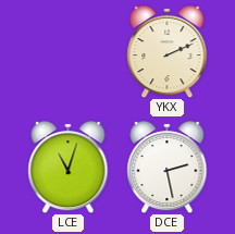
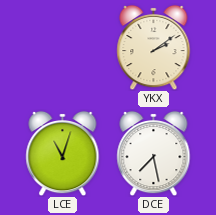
YKX: 2:11 -> 2:09
DCE: 2:28 -> 7:28
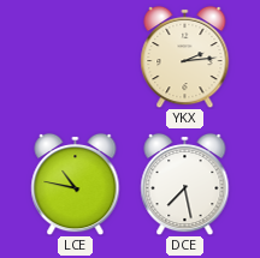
YKX: 2:09 -> 2:14
LCE: 11:03 -> 10:47
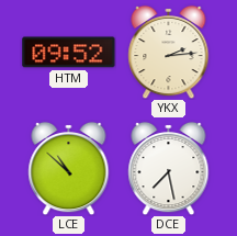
HTM: none -> 09:52
LCE: 10:47 -> 10:52
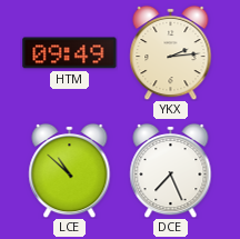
HTM: 09:52 -> 09:49
DCE: 7:28 -> 7:26
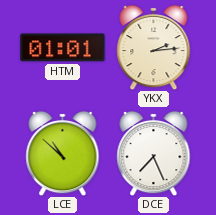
HTM: 09:49 -> 01:01
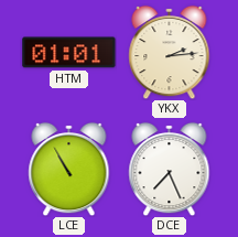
LCE: 10:52 -> 10:55
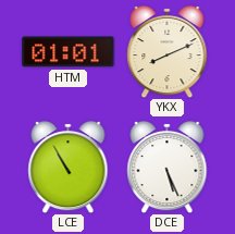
YKX: 2:14 -> 8:11
DCE: 7:26 -> 5:26
